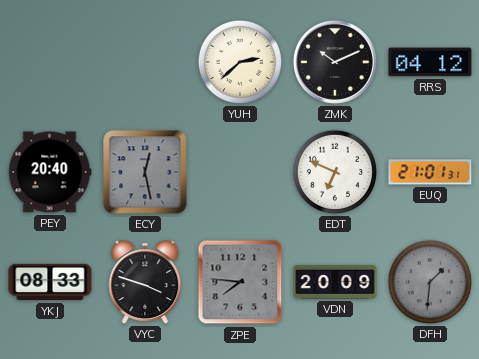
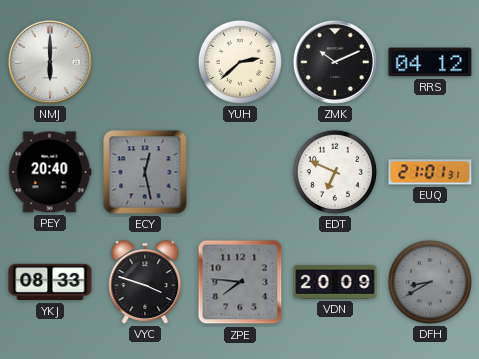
NMJ: none -> 6:00
DFH: 1:31 -> 8:40
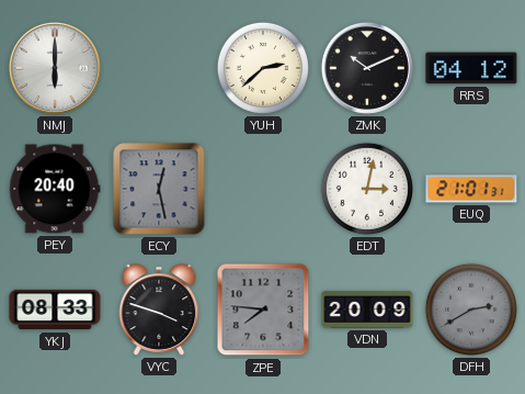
EDT: 6:49 -> 3:02
DFH: 8:40 -> 2:40
